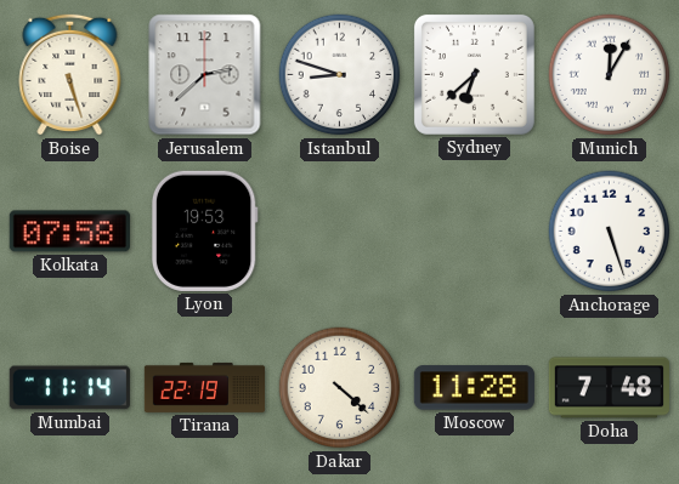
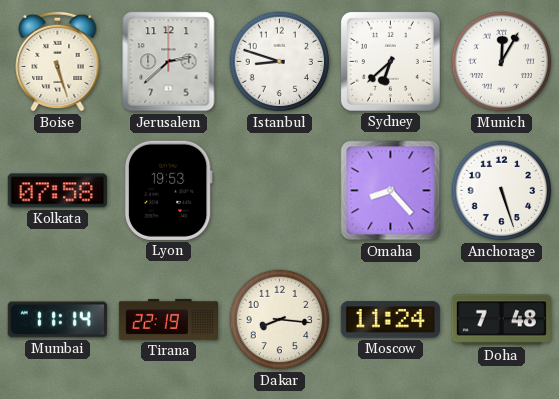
Omaha: none -> 8:23
Dakar: 4:22 -> 8:16
Moscow: 11:28 -> 11:24
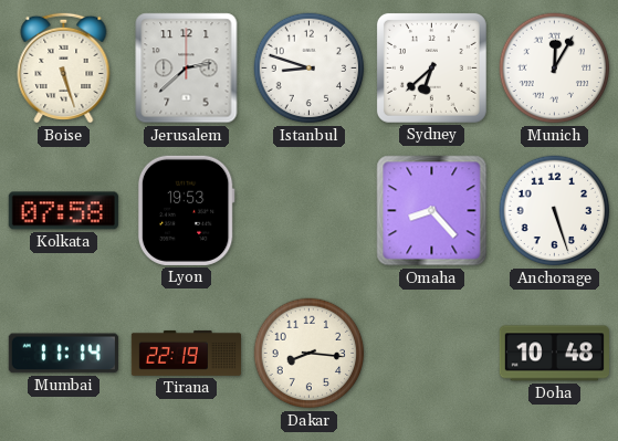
Moscow: 11:24 -> none
Doha: 7:48 -> 10:48
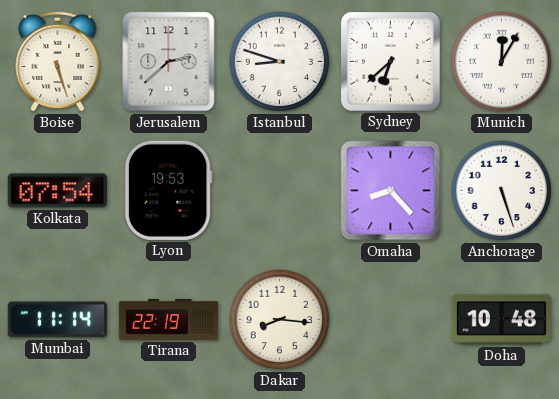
Kolkata: 07:58 -> 07:54
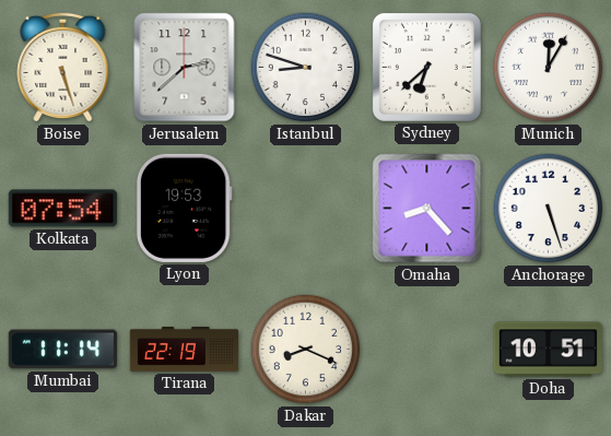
Dakar: 8:16 -> 8:19
Doha: 10:48 -> 10:51
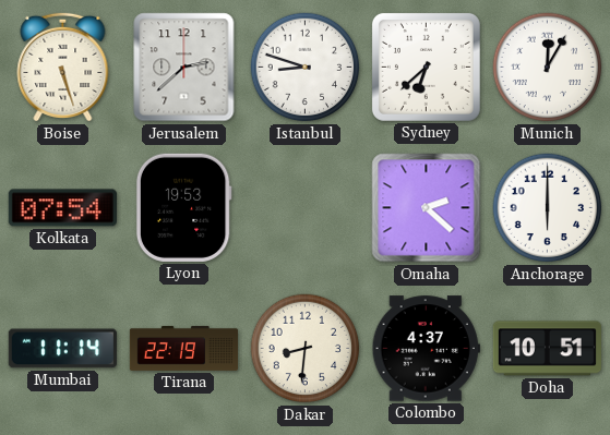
Omaha: 8:23 -> 2:22
Anchorage: 5:27 -> 6:00
Dakar: 8:19 -> 8:31
Colombo: none -> 4:37
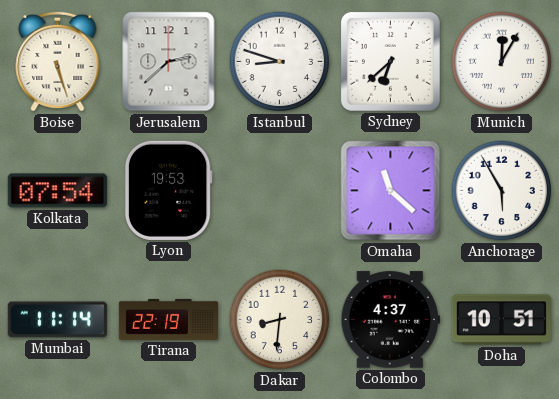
Omaha: 2:22 -> 11:22
Anchorage: 6:00 -> 5:55
